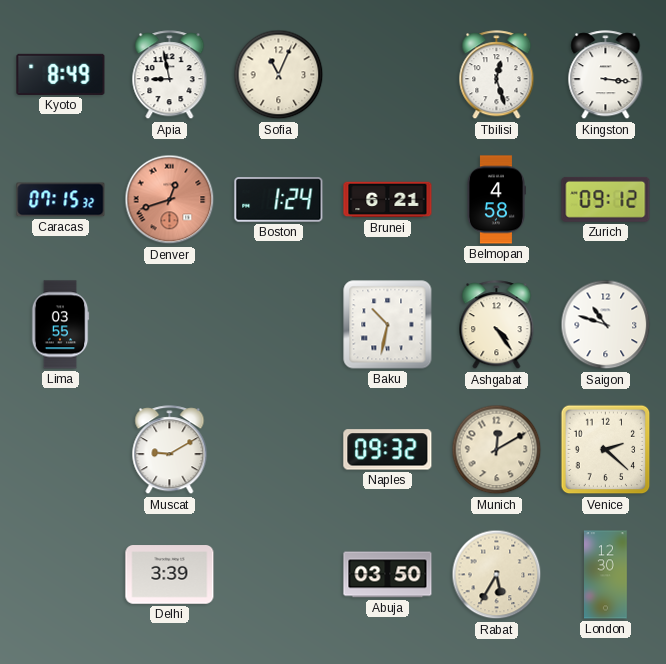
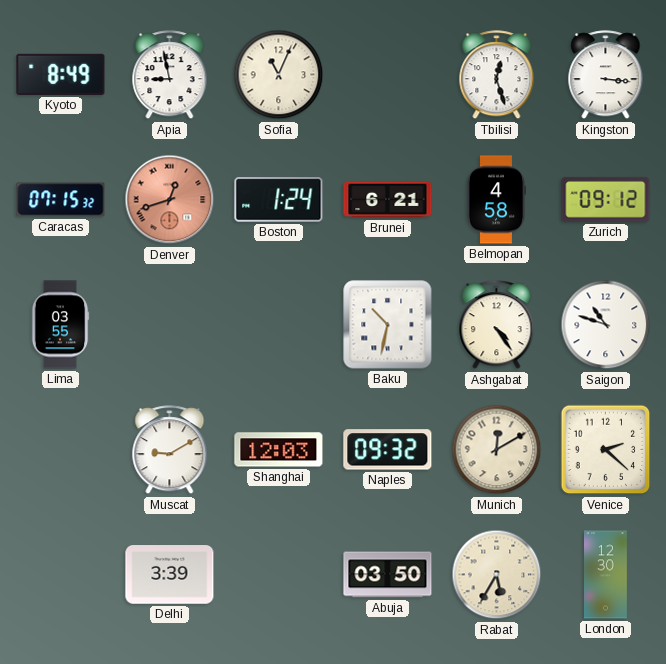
Shanghai: none -> 12:03
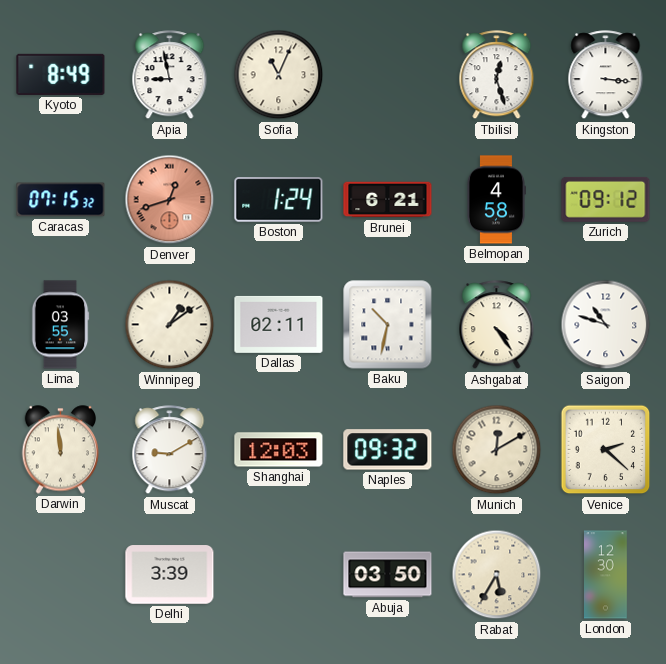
Winnipeg: none -> 1:09
Dallas: none -> 02:11
Darwin: none -> 11:59
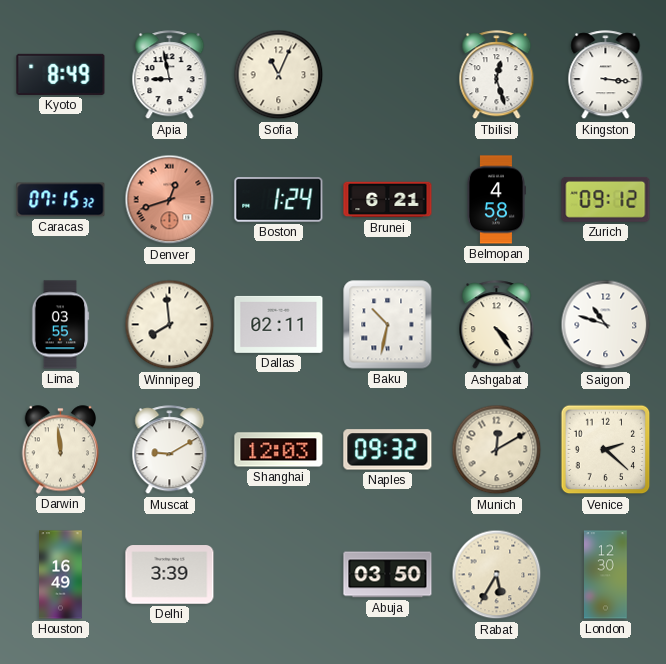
Winnipeg: 1:09 -> 7:59
Houston: none -> 16:49
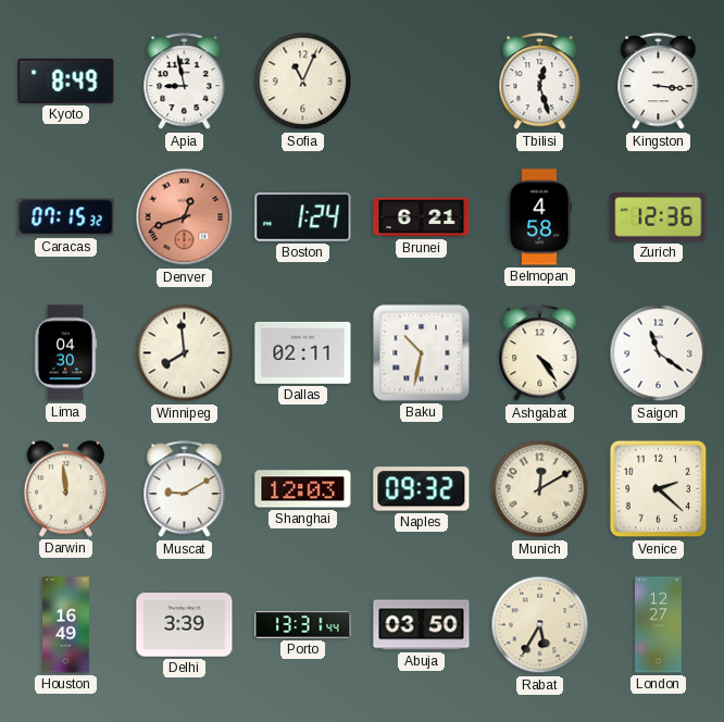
Zurich: 09:12 -> 12:36
Lima: 03:55 -> 04:30
Saigon: 10:48 -> 11:21
Porto: none -> 13:31
London: 12:30 -> 12:27
